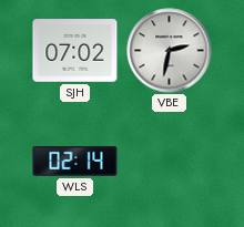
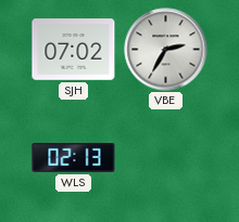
VBE: 2:32 -> 2:35
WLS: 02:14 -> 02:13
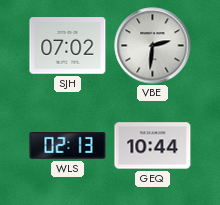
VBE: 2:35 -> 2:31
GEQ: none -> 10:44
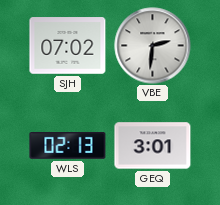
GEQ: 10:44 -> 3:01
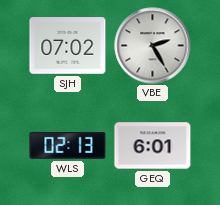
VBE: 2:31 -> 2:25
GEQ: 3:01 -> 6:01
